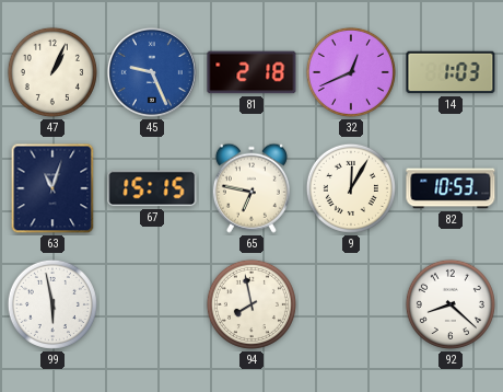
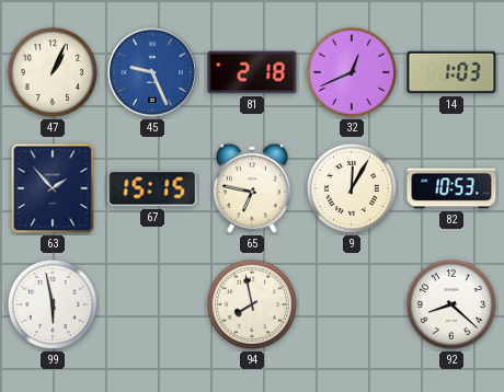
63: 11:03 -> 1:53
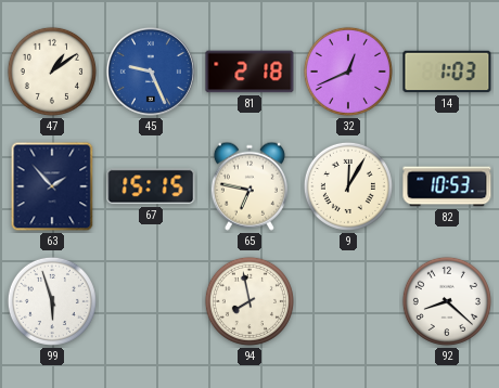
47: 1:04 -> 1:09
99: 5:58 -> 5:57
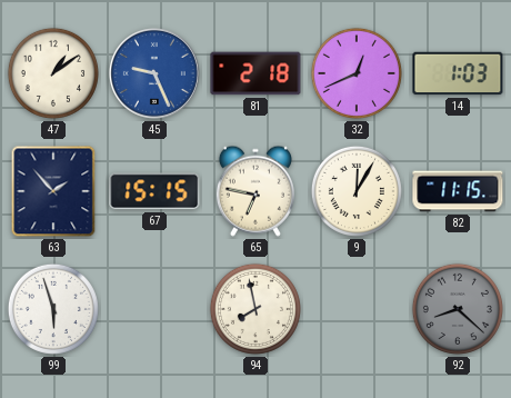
82: 10:53 -> 11:15
92 dial: white -> grey
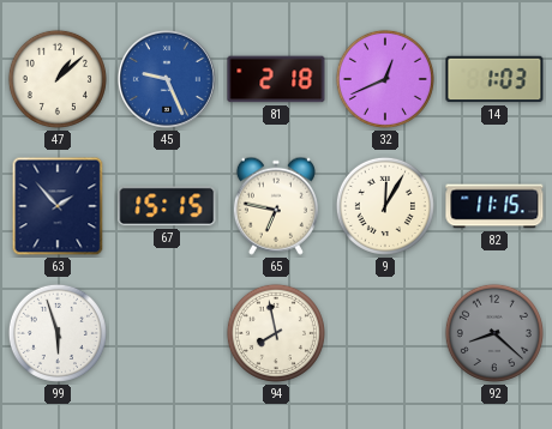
47: 1:09 -> 1:08
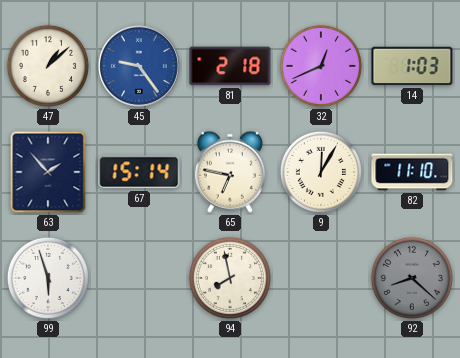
45: 9:26 -> 9:24
67: 15:15 -> 15:14
82: 11:15 -> 11:10
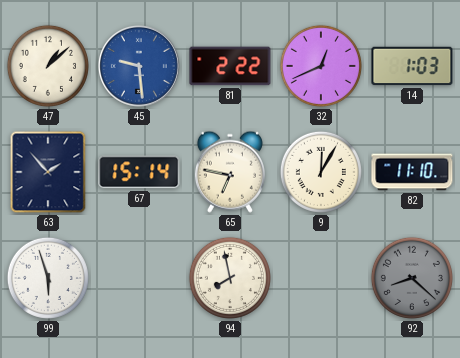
45: 9:24 -> 9:29
81: 2:18 -> 2:22
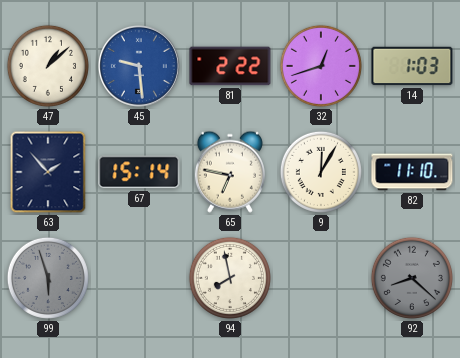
32: 12:41 -> 12:42
99 dial: white -> grey
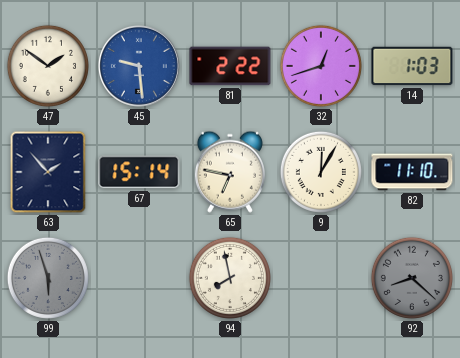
47: 1:08 -> 1:51
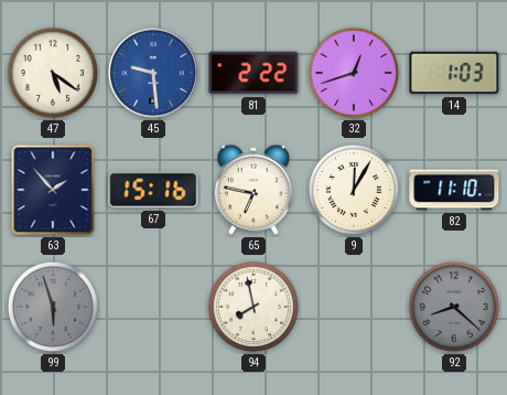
47: 1:51 -> 5:21
67: 15:14 -> 15:16
